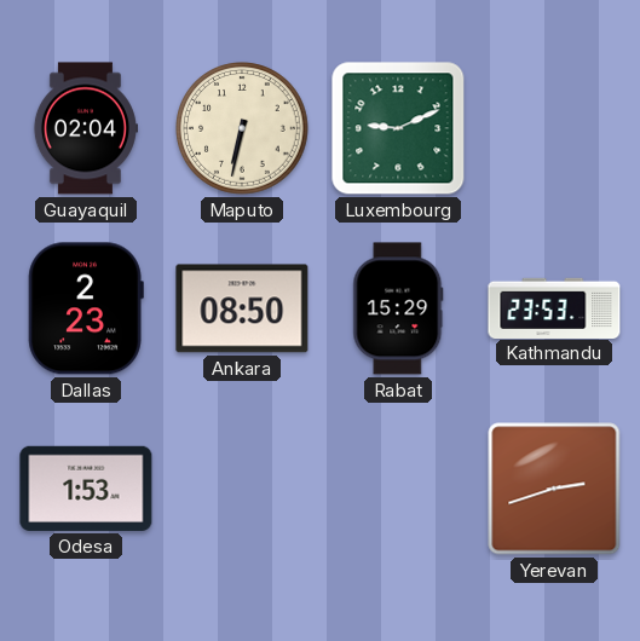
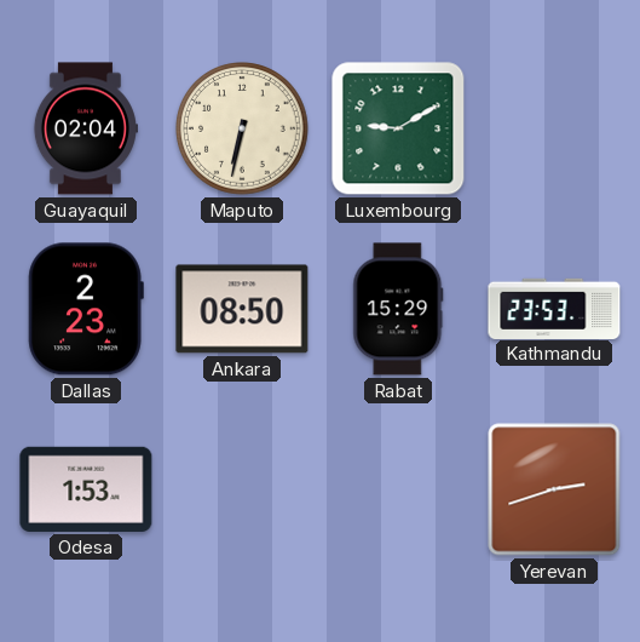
Luxembourg: 9:11 -> 9:10
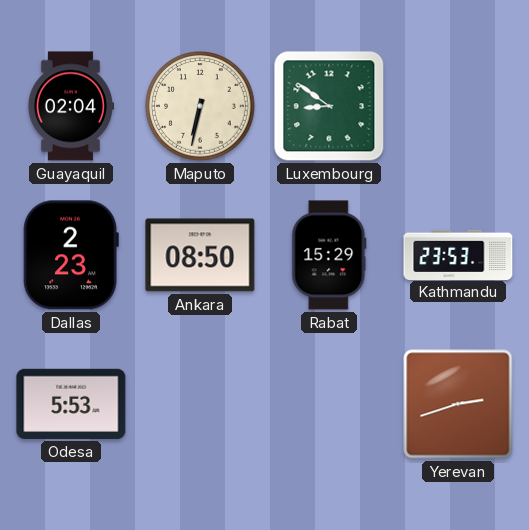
Luxembourg: 9:10 -> 8:51
Odesa: 1:53 -> 5:53
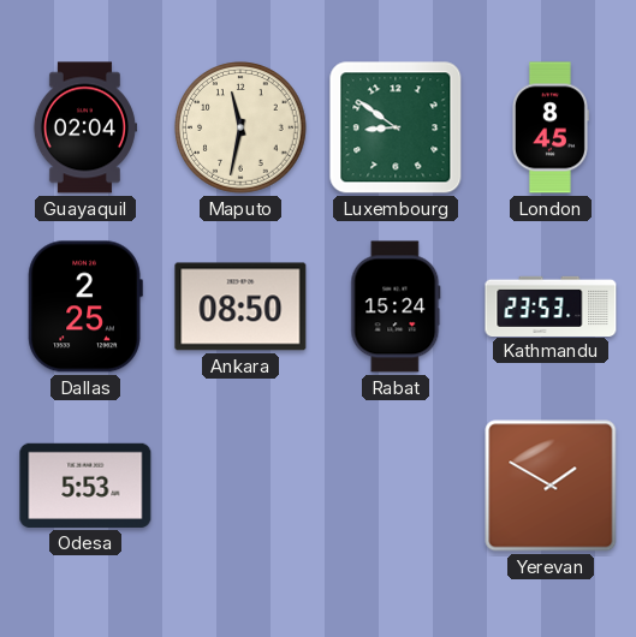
Maputo: 6:32 -> 11:32
London: none -> 8:45
Dallas: 2:23 -> 2:25
Rabat: 15:29 -> 15:24
Yerevan: 2:42 -> 1:50
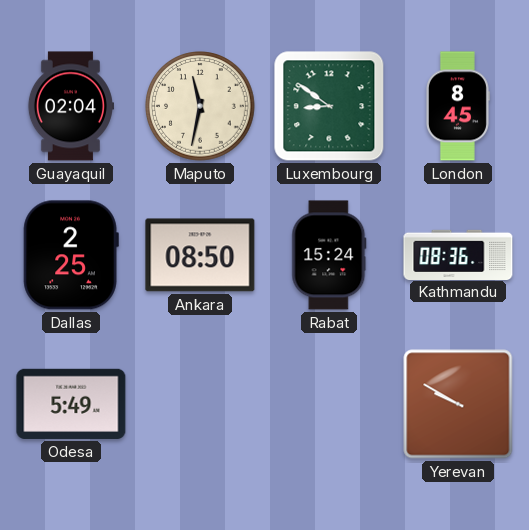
Kathmandu: 23:53 -> 08:36
Odesa: 5:53 -> 5:49
Yerevan: 1:50 -> 9:50
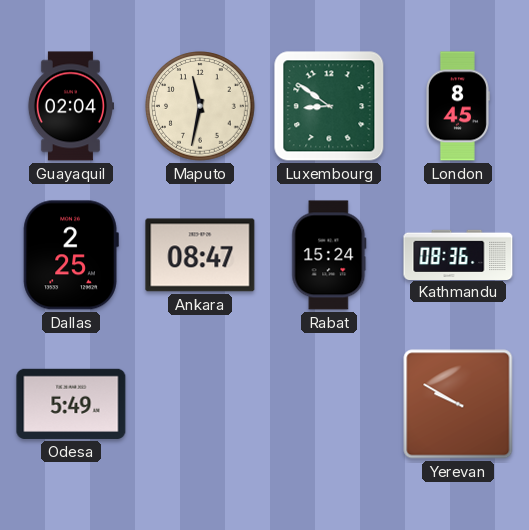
Ankara: 08:50 -> 08:47
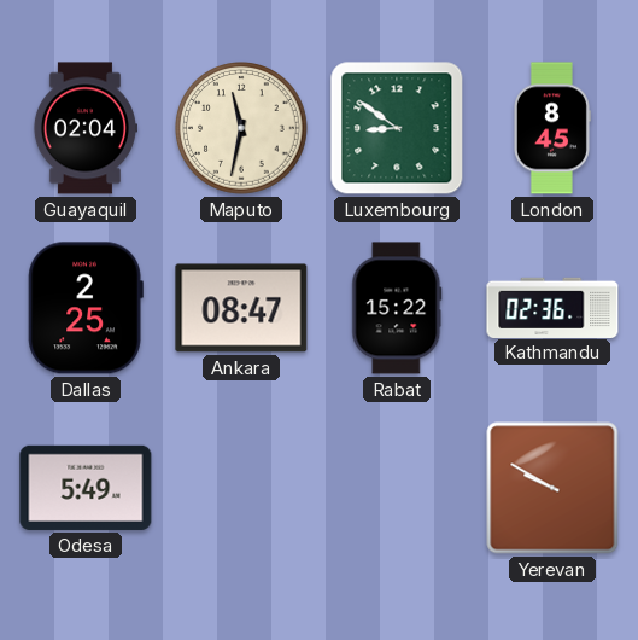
Rabat: 15:24 -> 15:22
Kathmandu: 08:36 -> 02:36
